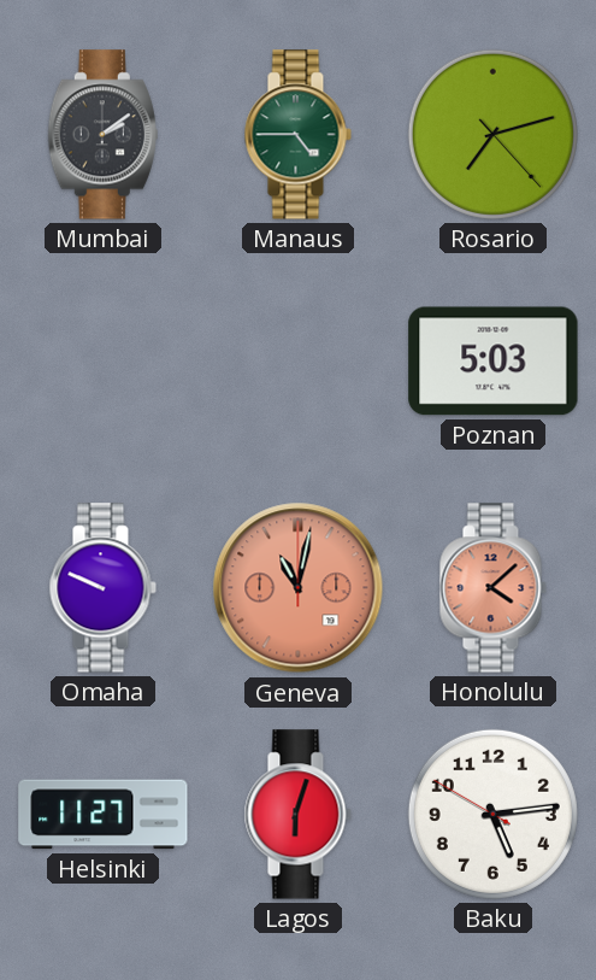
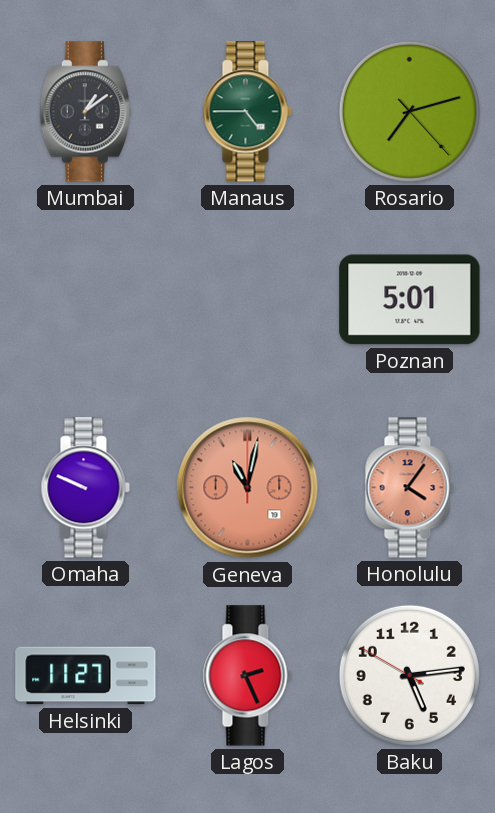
Mumbai: 2:09 -> 1:09
Poznan: 5:03 -> 5:01
Honolulu: 4:08 -> 4:06
Lagos: 6:03 -> 2:26
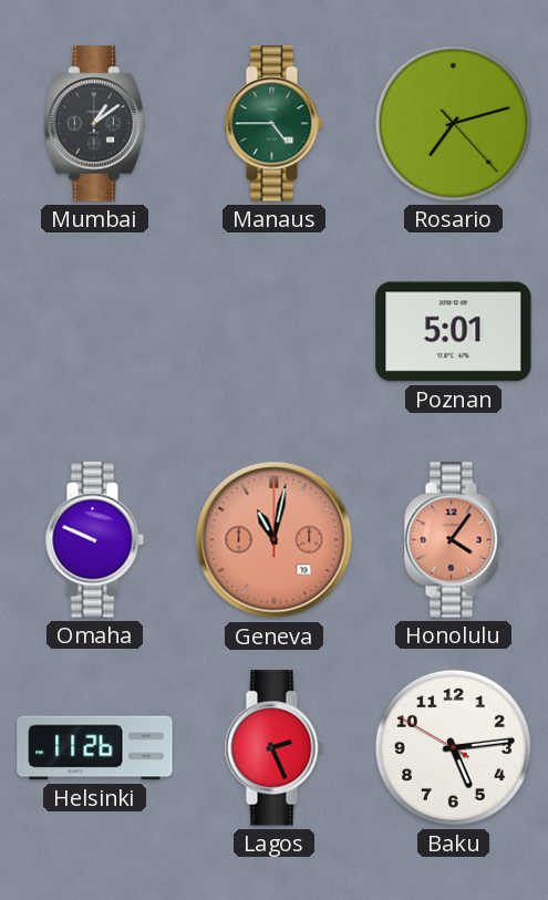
Helsinki: 11:27 -> 11:26
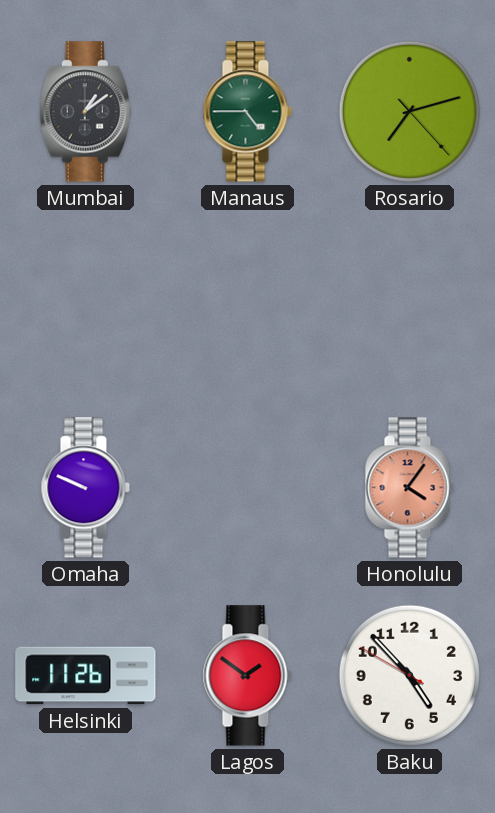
Poznan: 5:01 -> none
Geneva: 11:02 -> none
Lagos: 2:26 -> 1:51
Baku: 5:13 -> 4:52
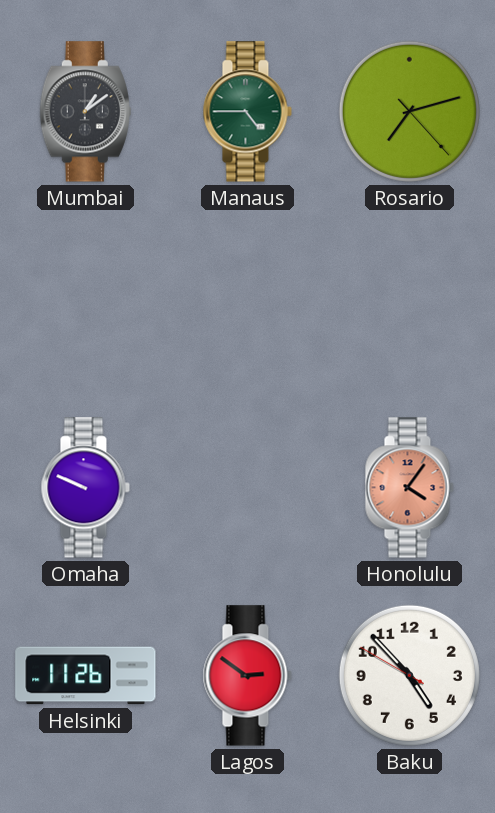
Lagos: 1:51 -> 2:51
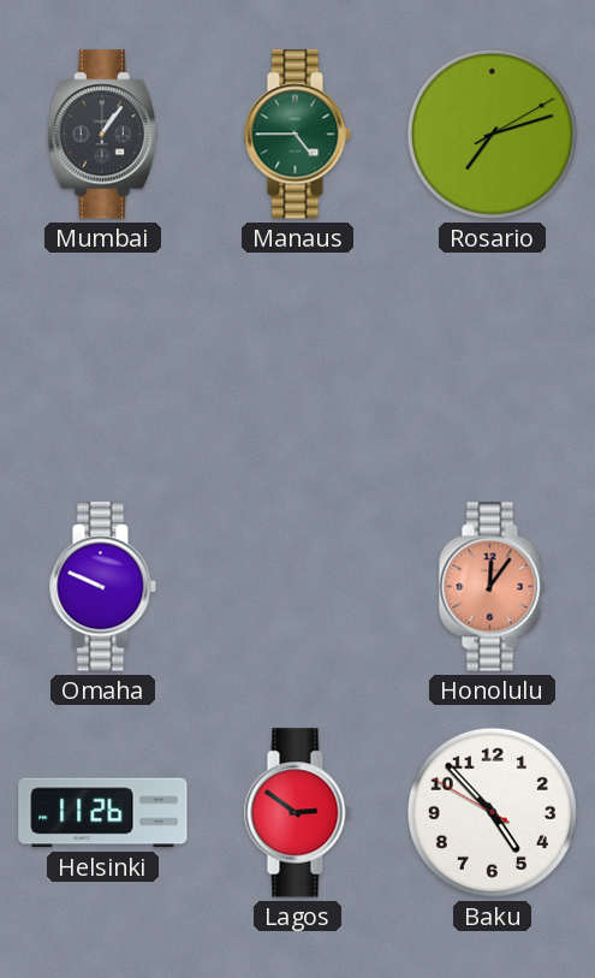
Mumbai: 1:09 -> 1:06
Rosario: 7:12:23 -> 7:12:10
Honolulu: 4:06 -> 12:06
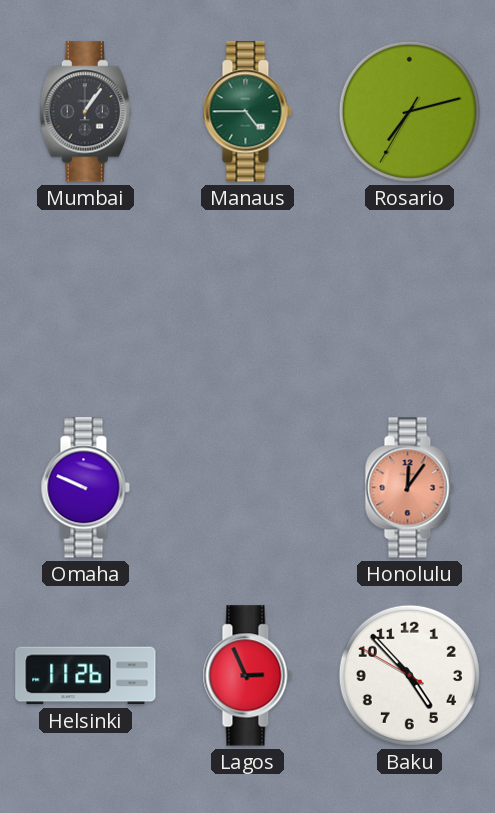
Rosario: 7:12:10 -> 7:12:35
Lagos: 2:51 -> 2:56
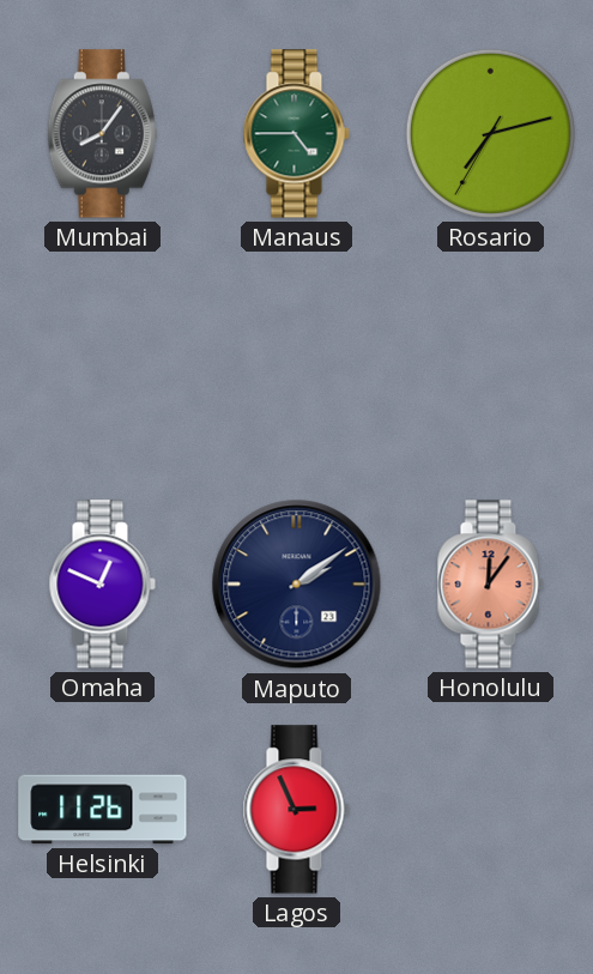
Mumbai: 1:06 -> 8:06
Omaha: 9:49 -> 12:49
Maputo: none -> 2:09
Baku: 4:52 -> none
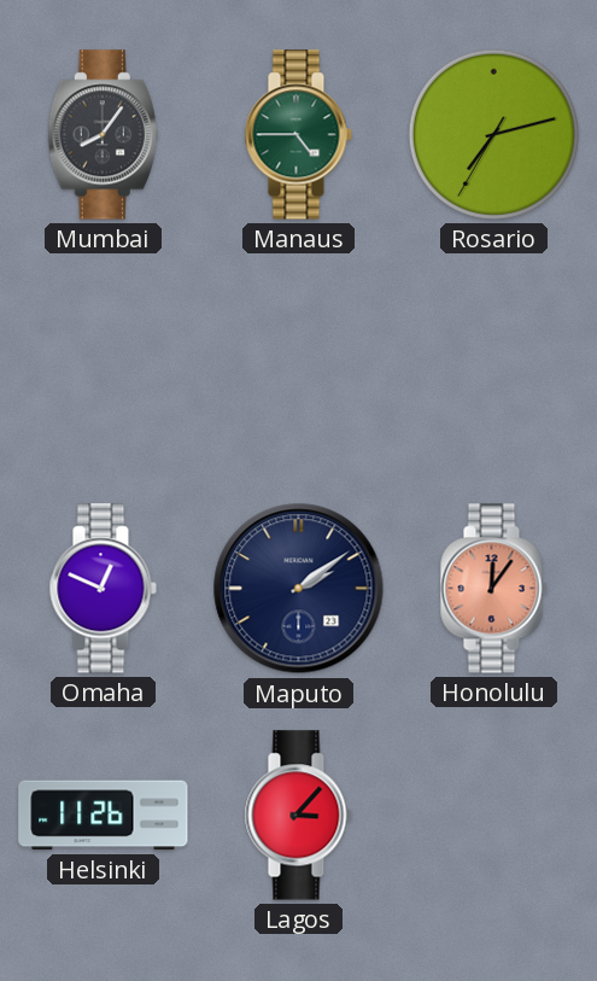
Lagos: 2:56 -> 3:07
